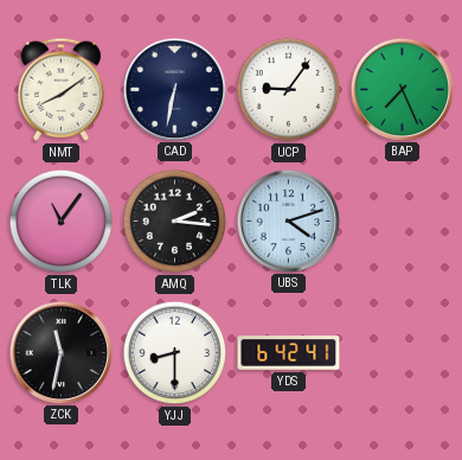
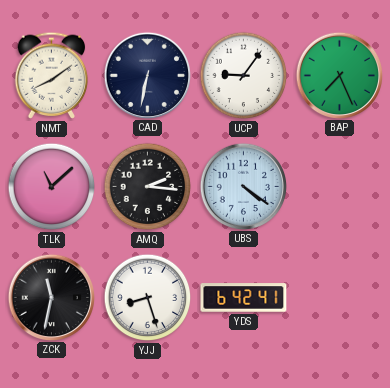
TLK: 11:06 -> 11:08
UBS: 4:12 -> 4:21
YJJ: 8:30 -> 8:27
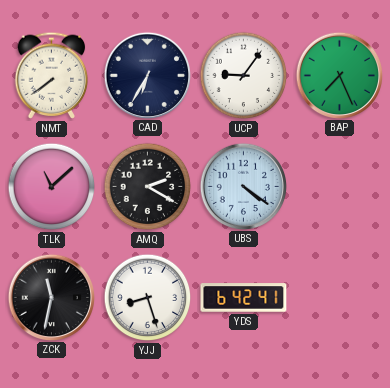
NMT: 8:09 -> 7:39
CAD: 6:32 -> 6:35
AMQ: 2:16 -> 2:20
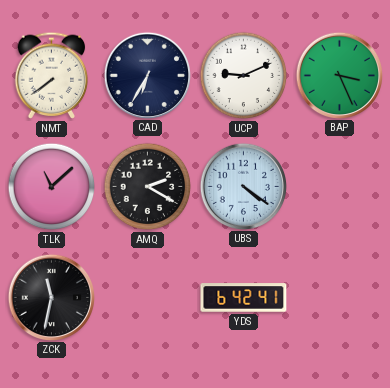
UCP: 9:06 -> 9:11
BAP: 7:26 -> 3:26
YJJ: 8:27 -> none
